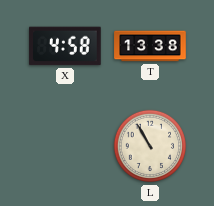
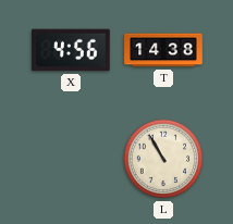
X: 4:58 -> 4:56
T: 13:38 -> 14:38
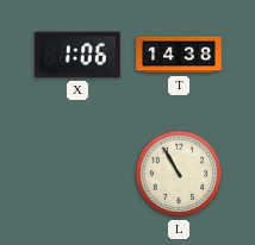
X: 4:56 -> 1:06
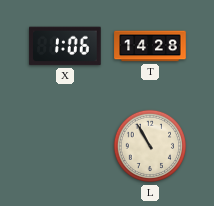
T: 14:38 -> 14:28
